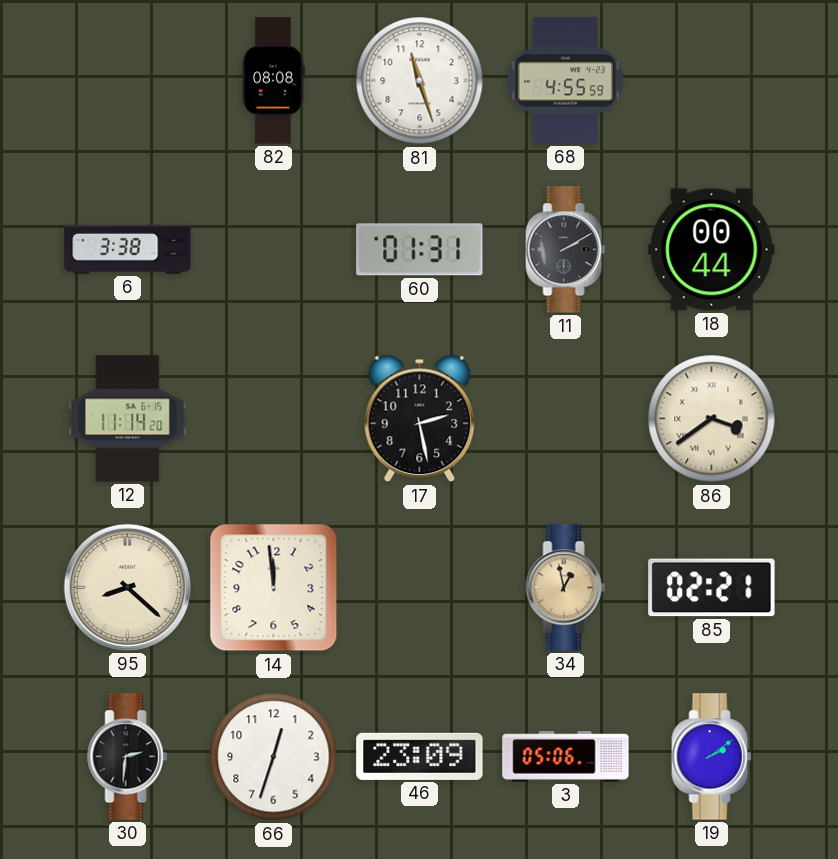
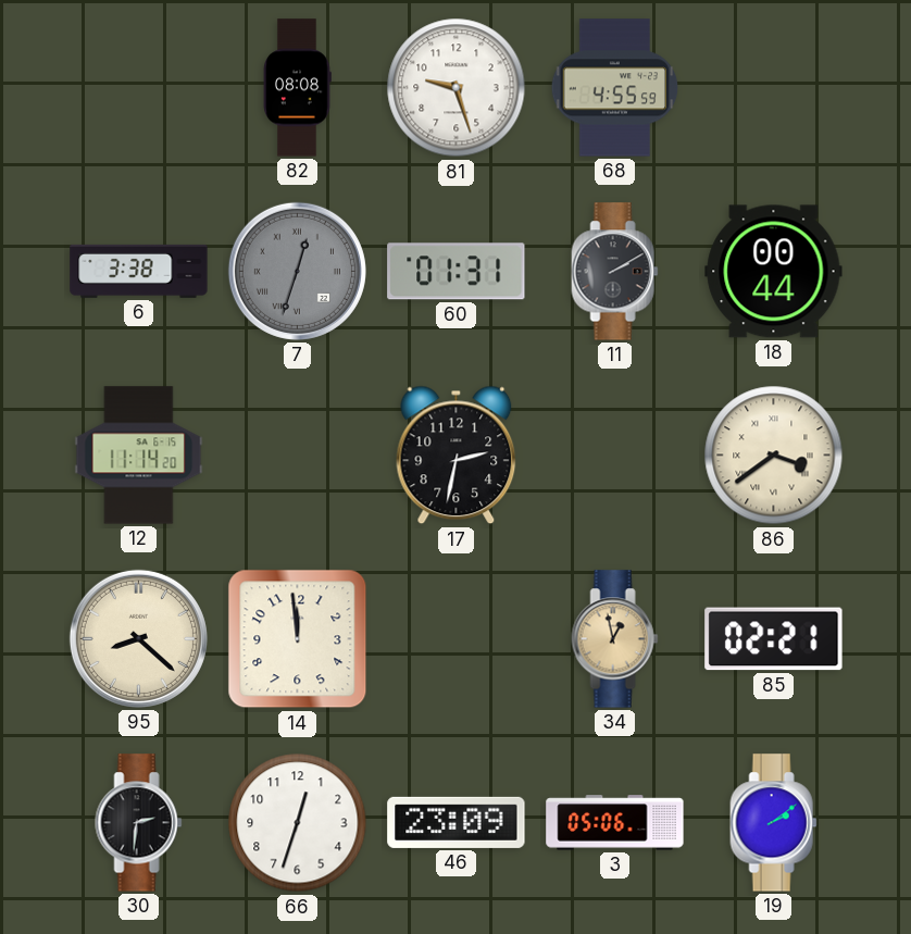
81: 11:27 -> 9:27
7: none -> 12:33
17: 2:28 -> 2:32
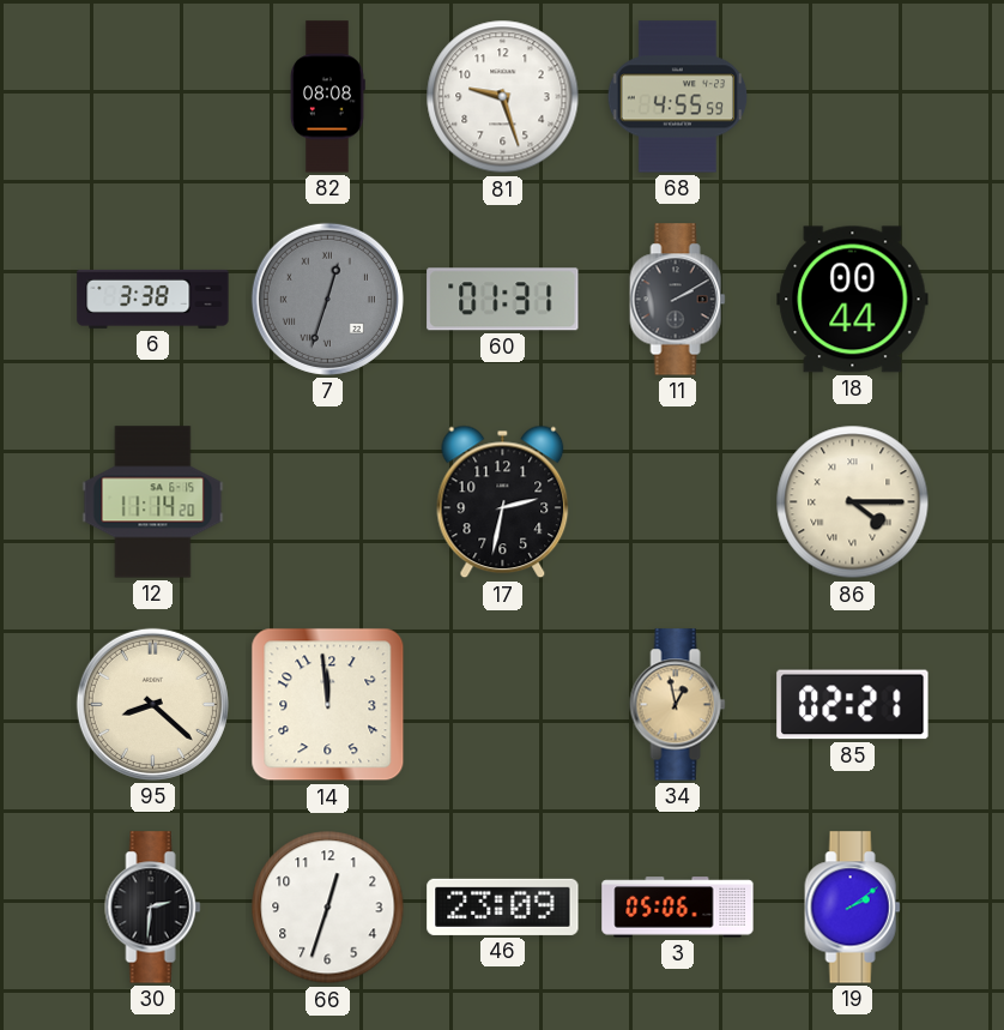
86: 3:39 -> 4:15
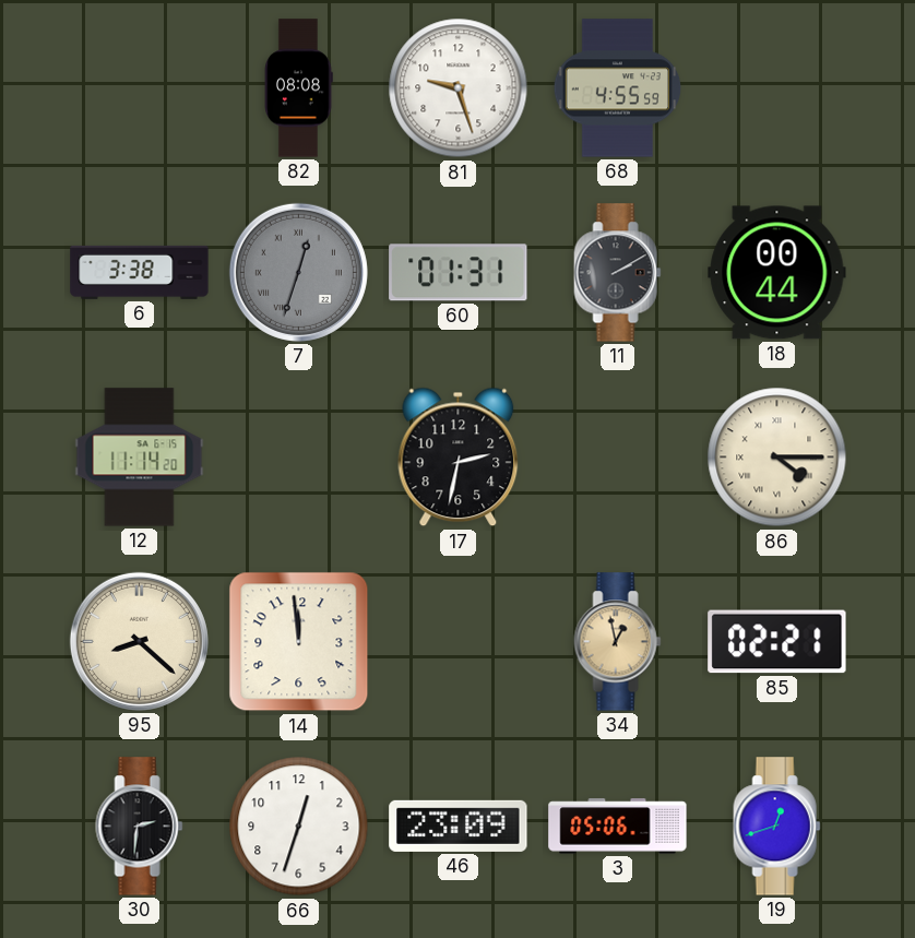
19: 2:09 -> 12:42
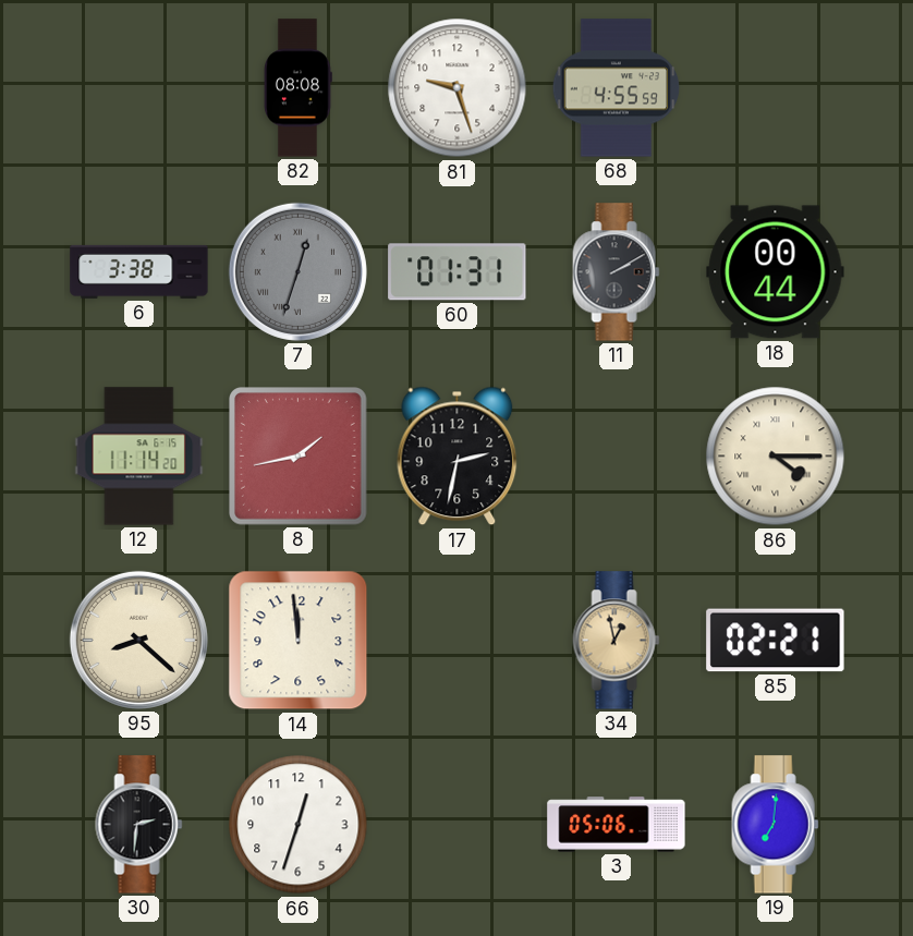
8: none -> 1:43
46: 23:09 -> none
19: 12:42 -> 7:01
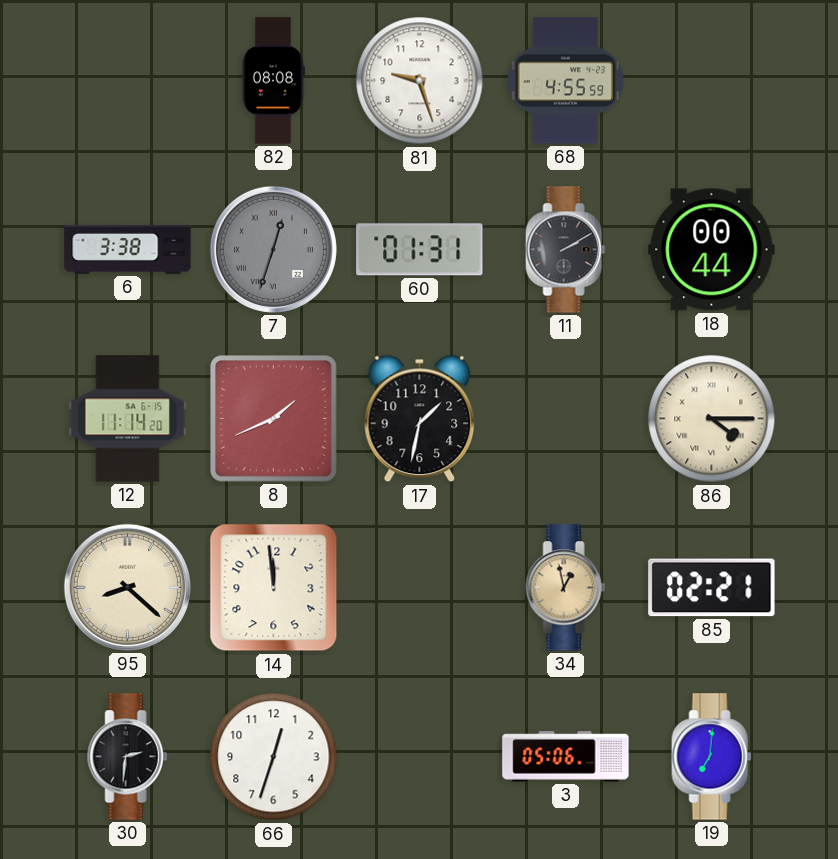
8: 1:43 -> 1:41
17: 2:32 -> 1:32
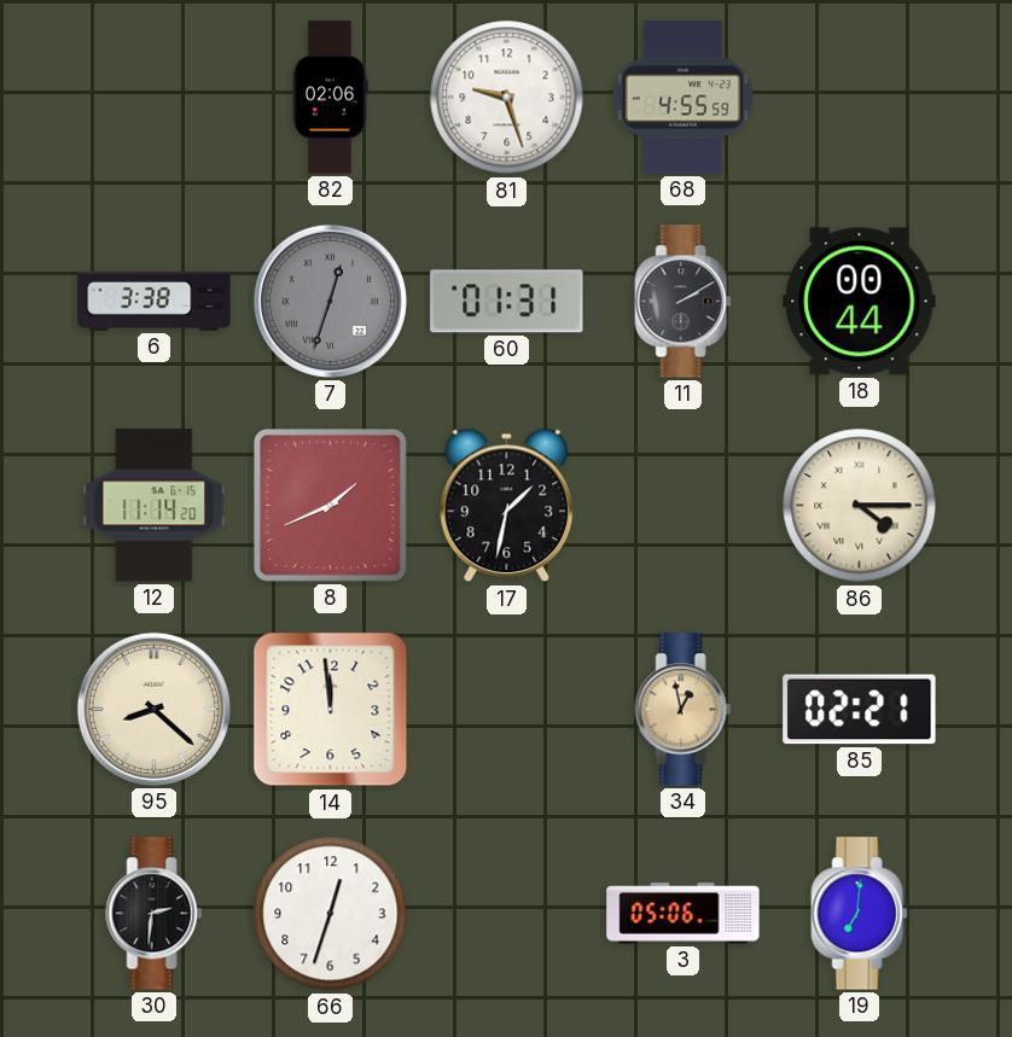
82: 08:08 -> 02:06
